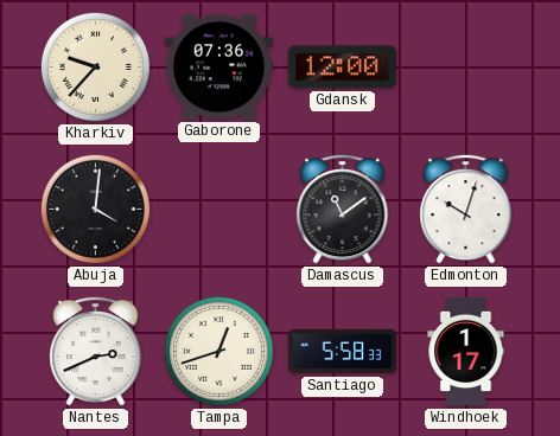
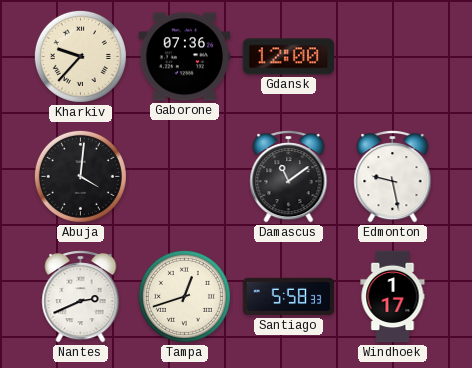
Edmonton: 10:03 -> 9:28
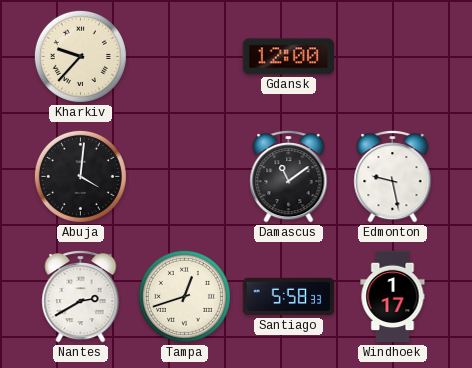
Gaborone: 07:36 -> none
Nantes: 2:41 -> 2:40
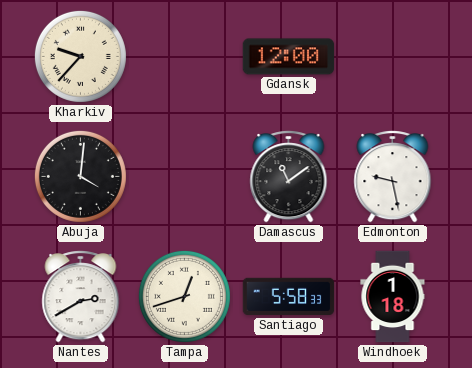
Windhoek: 1:17 -> 1:18
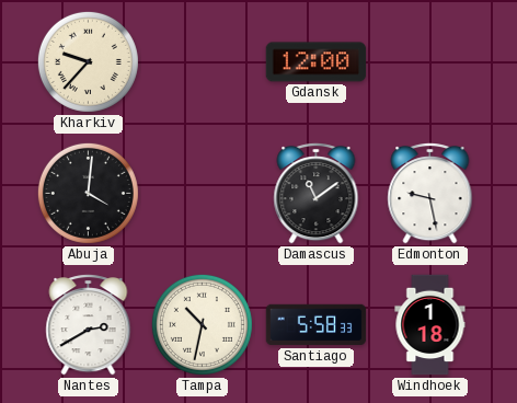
Tampa: 12:42 -> 10:32
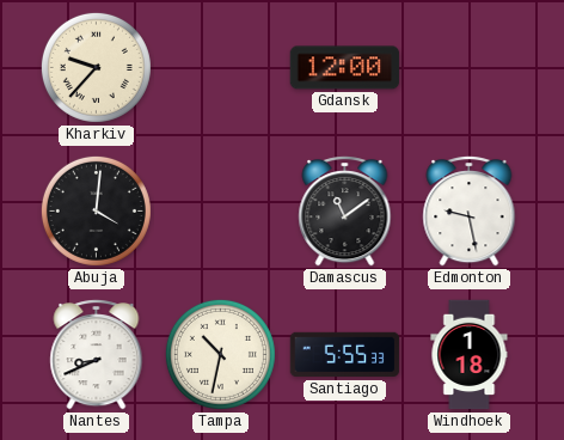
Nantes: 2:40 -> 8:41
Santiago: 5:58 -> 5:55
